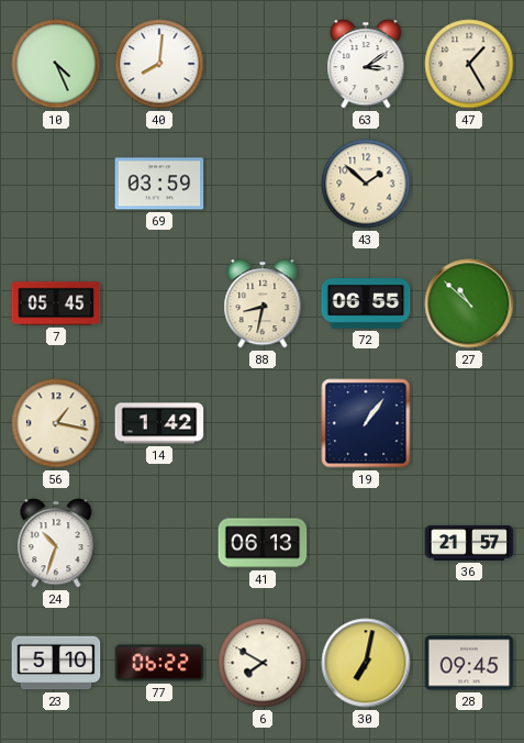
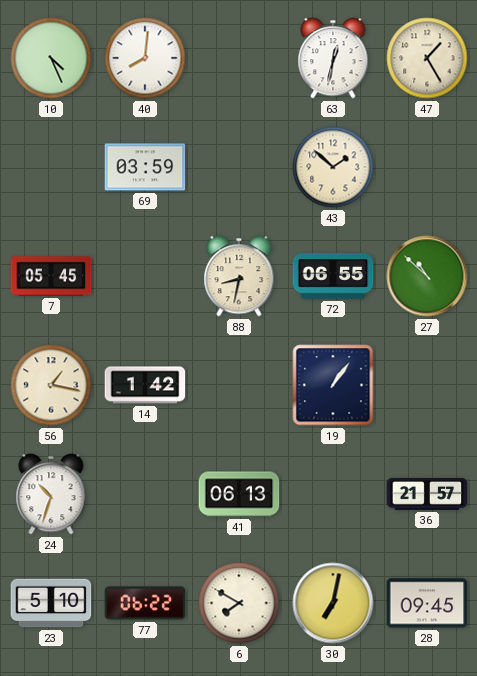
63: 3:09 -> 12:32
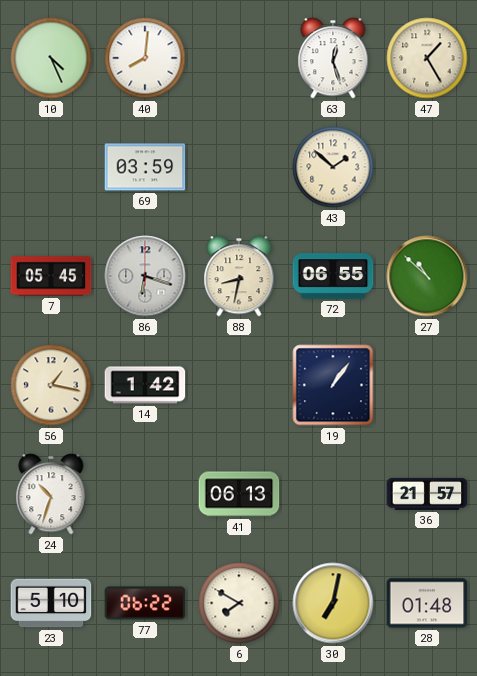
63: 12:32 -> 12:27
86: none -> 6:18
28: 09:45 -> 01:48
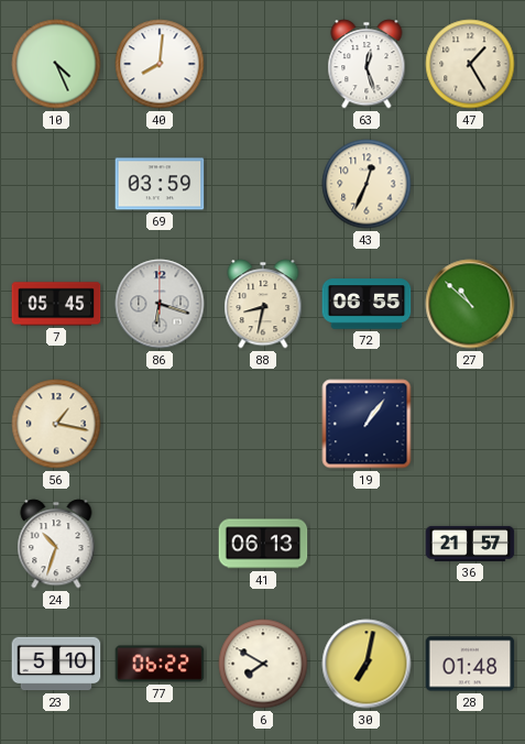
43: 1:52 -> 12:34
14: 1:42 -> none
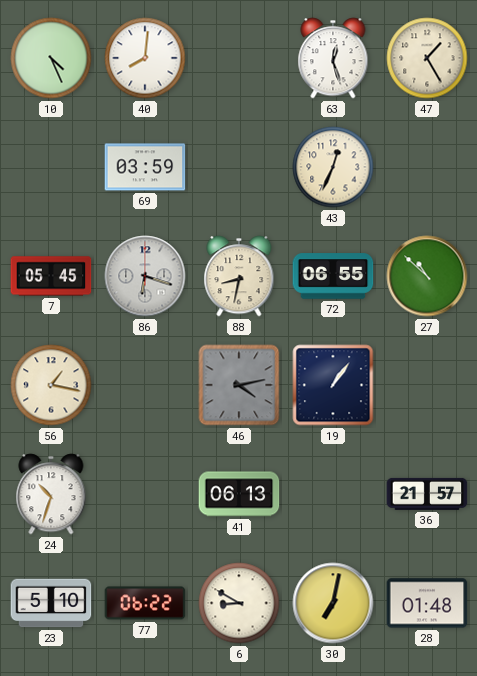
46: none -> 4:13
6: 7:50 -> 8:50
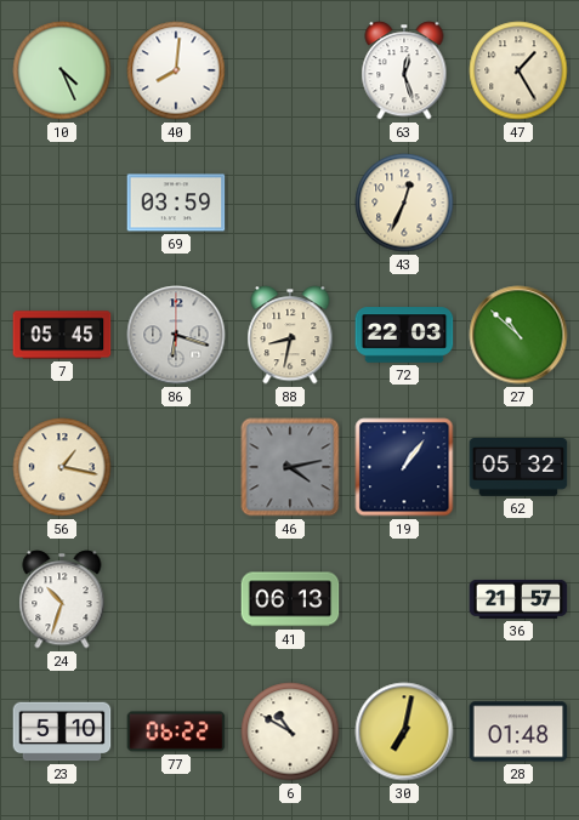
72: 06:55 -> 22:03
62: none -> 05:32
6: 8:50 -> 10:50
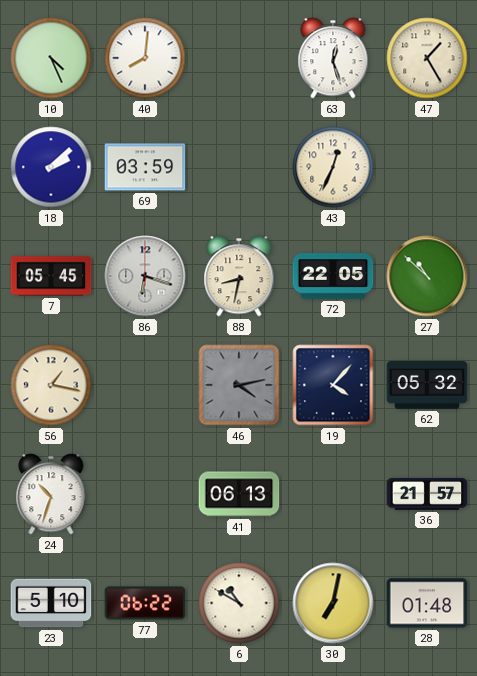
18: none -> 2:08
72: 22:03 -> 22:05
19: 1:06 -> 4:07
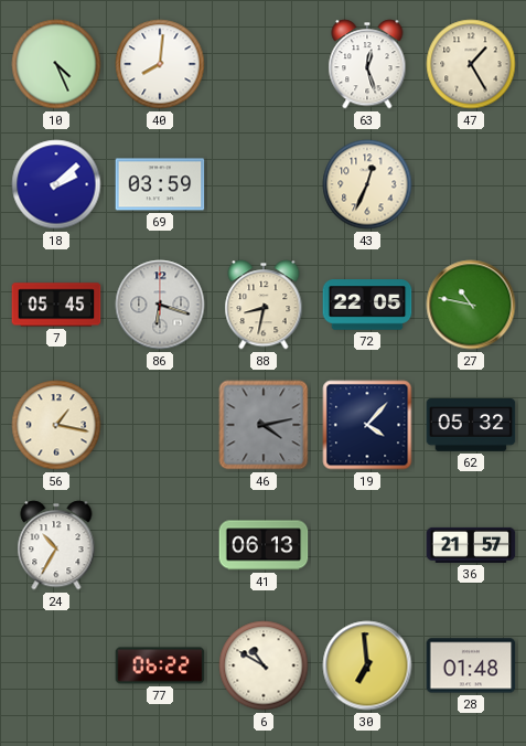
27: 10:52 -> 10:47
24: 10:33 -> 10:35
23: 5:10 -> none
30: 7:02 -> 6:59
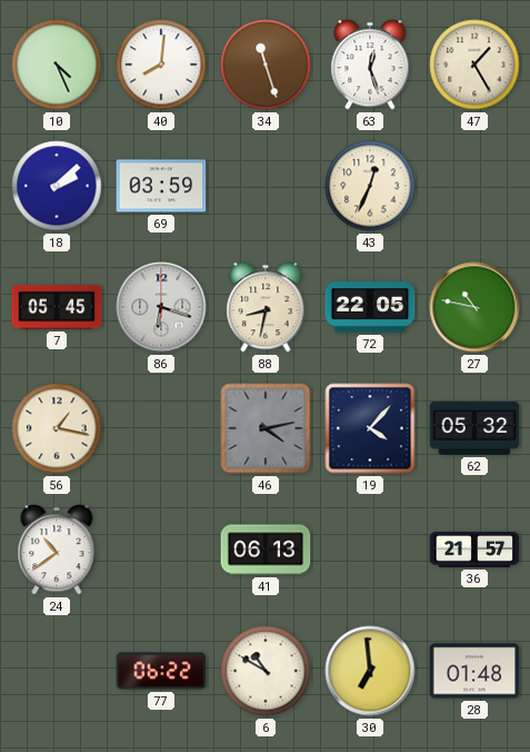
34: none -> 11:27
24: 10:35 -> 10:39
